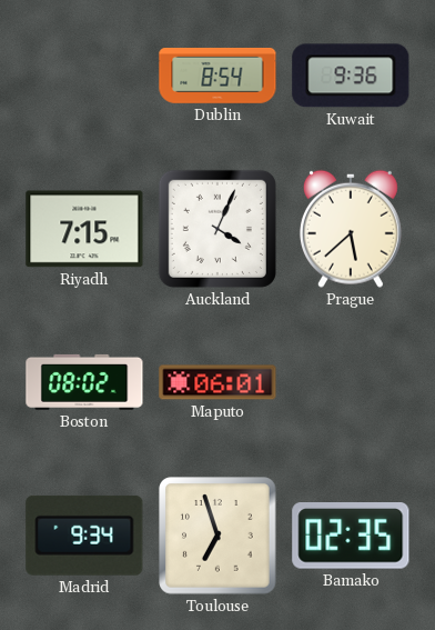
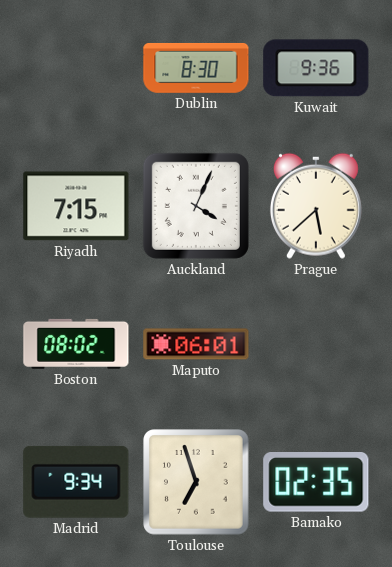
Dublin: 8:54 -> 8:30
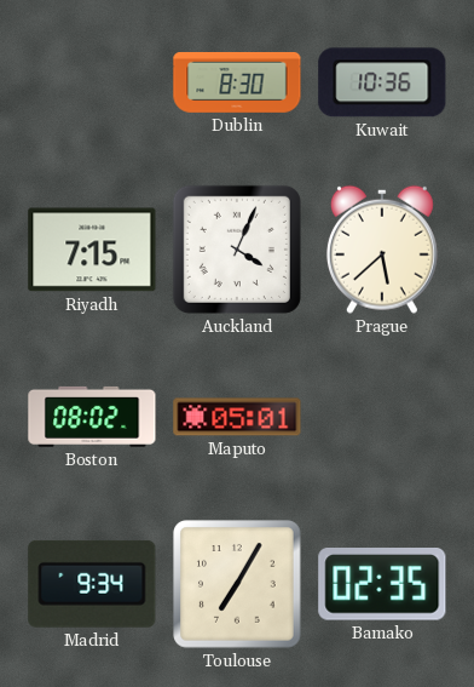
Kuwait: 9:36 -> 10:36
Maputo: 06:01 -> 05:01
Toulouse: 6:57 -> 7:05
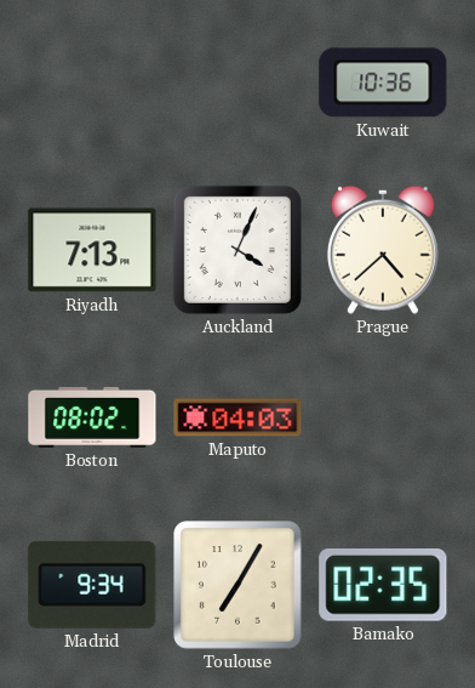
Dublin: 8:30 -> none
Riyadh: 7:15 -> 7:13
Prague: 5:38 -> 4:38
Maputo: 05:01 -> 04:03
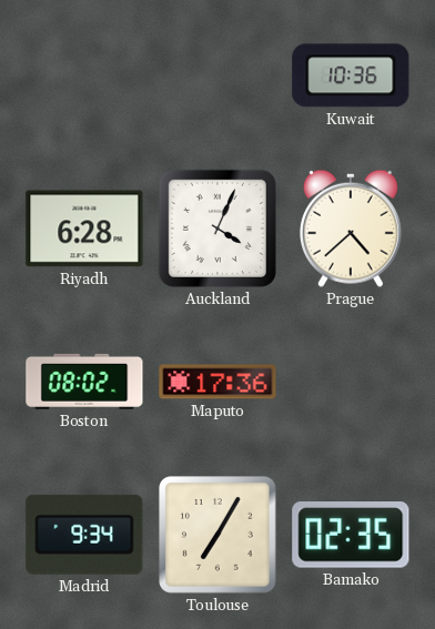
Riyadh: 7:13 -> 6:28
Maputo: 04:03 -> 17:36
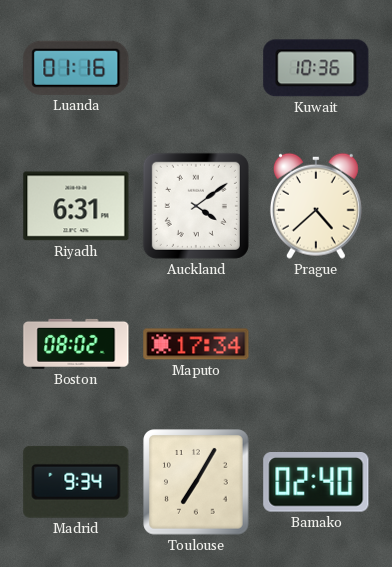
Luanda: none -> 01:16
Riyadh: 6:28 -> 6:31
Auckland: 4:04 -> 4:09
Maputo: 17:36 -> 17:34
Bamako: 02:35 -> 02:40
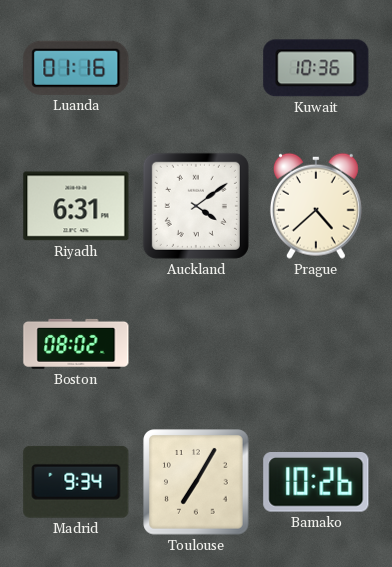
Maputo: 17:34 -> none
Bamako: 02:40 -> 10:26
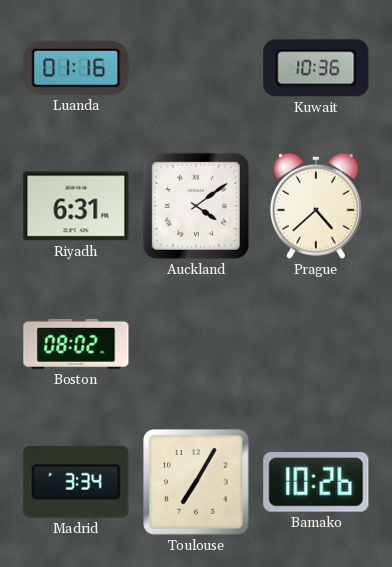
Madrid: 9:34 -> 3:34
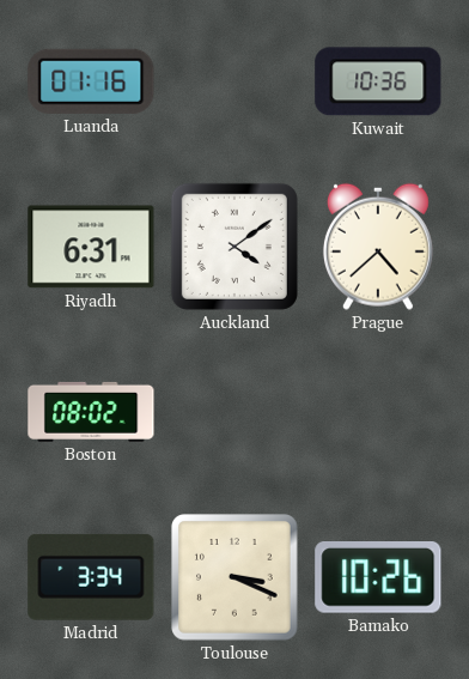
Toulouse: 7:05 -> 3:19
